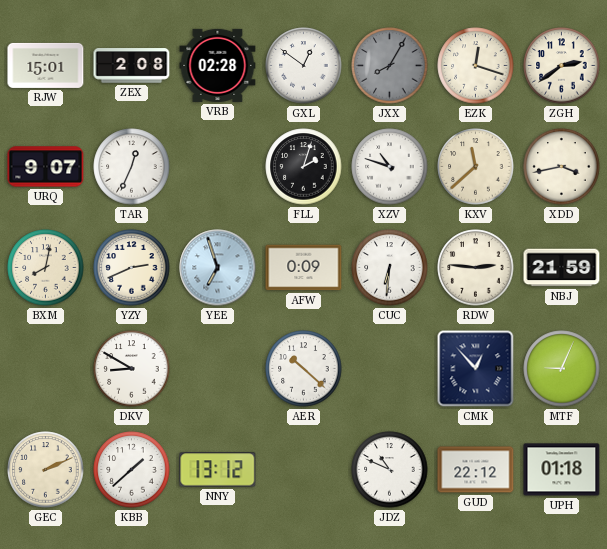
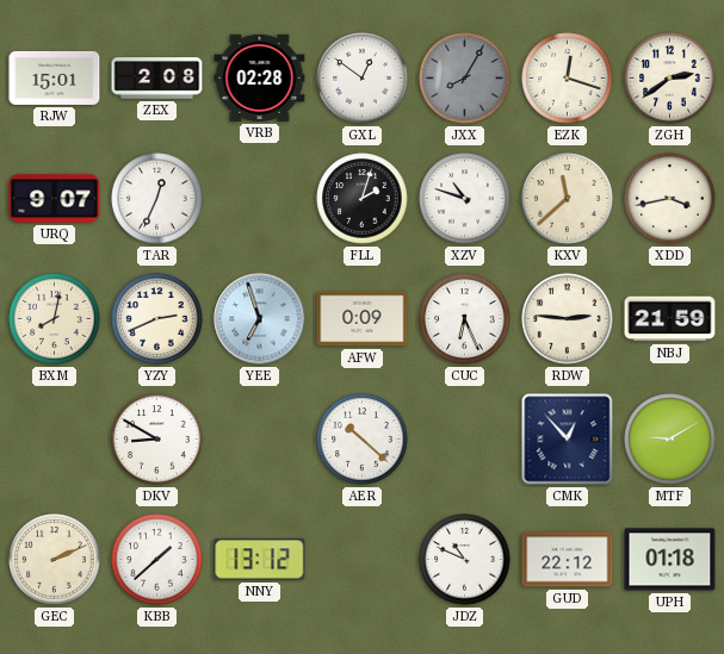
CUC: 6:31 -> 6:26
MTF: 9:04 -> 9:10
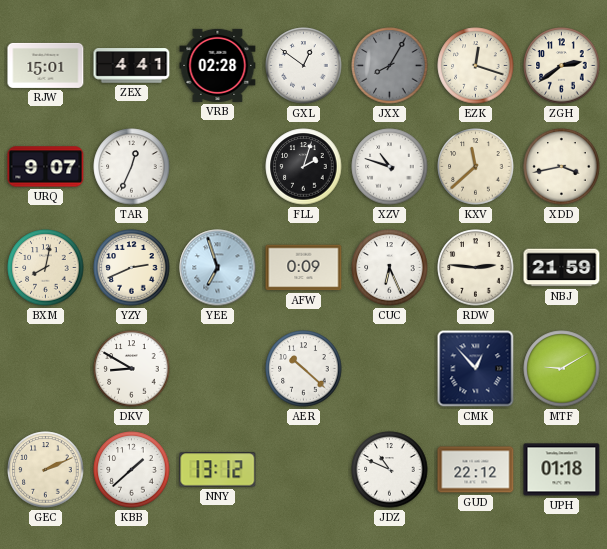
ZEX: 2:08 -> 4:41
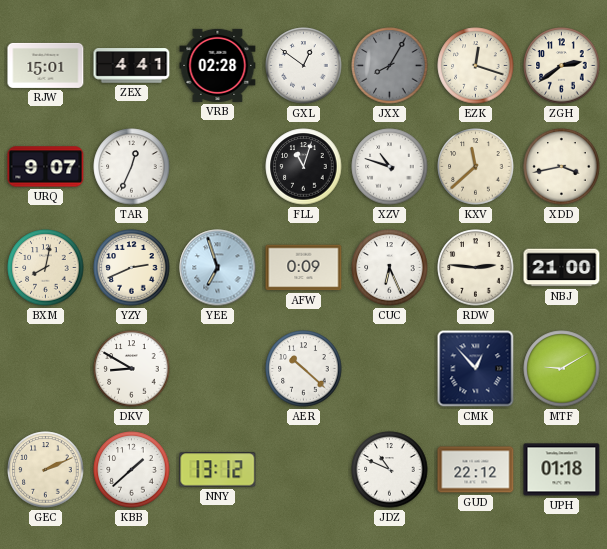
FLL: 2:03 -> 11:03
NBJ: 21:59 -> 21:00
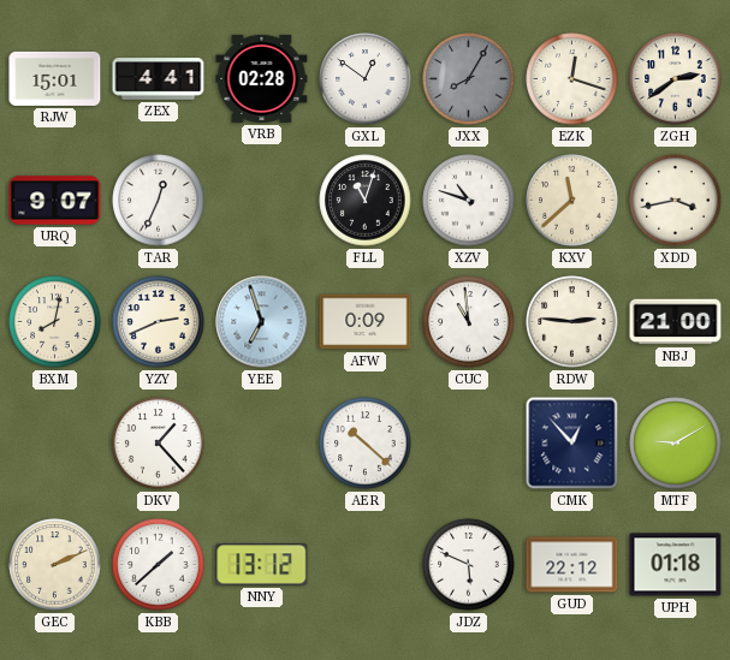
CUC: 6:26 -> 10:59
DKV: 8:50 -> 1:23
JDZ: 10:49 -> 5:49
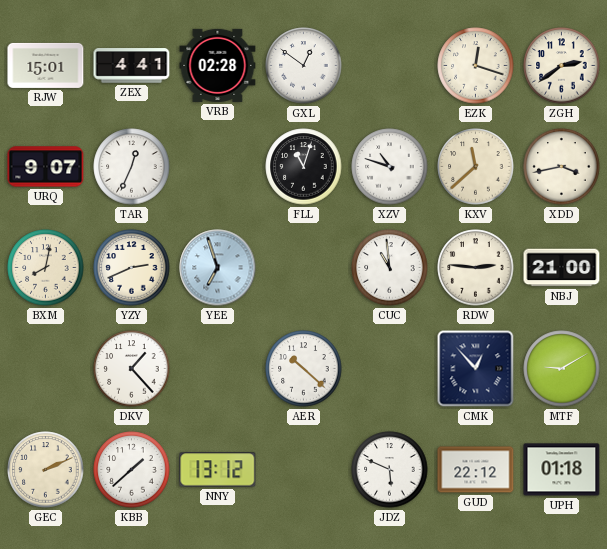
JXX: 8:05 -> none
AFW: 0:09 -> none
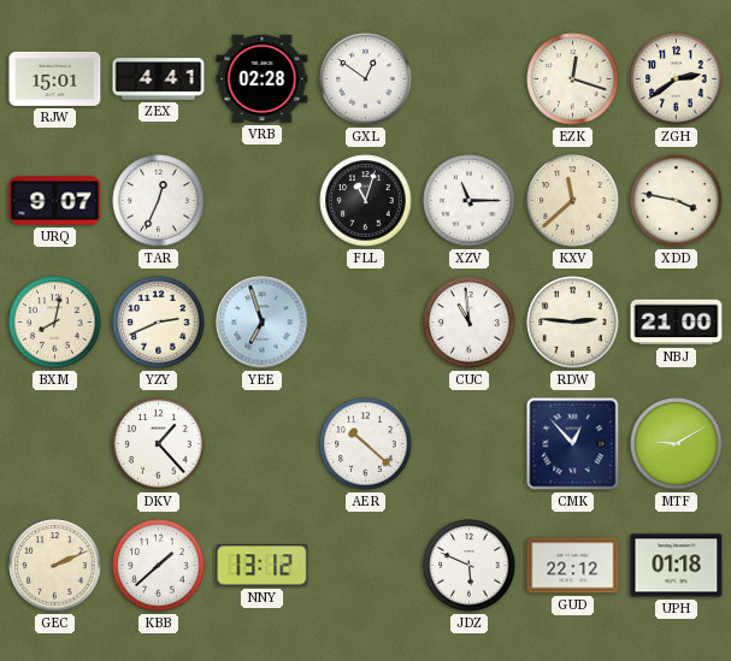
XZV: 10:48 -> 11:15
XDD: 3:43 -> 3:47
